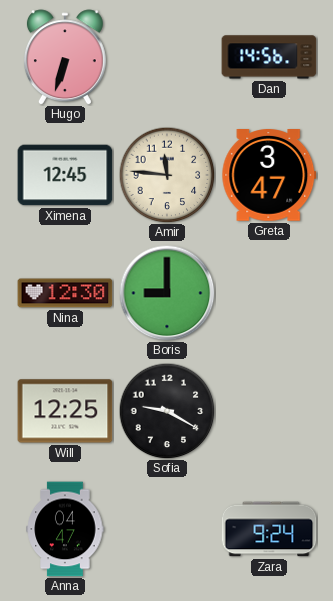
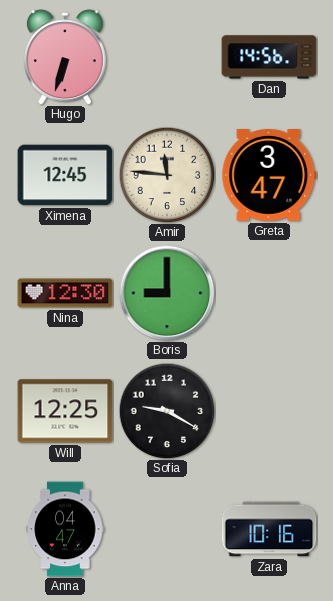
Zara: 9:24 -> 10:16
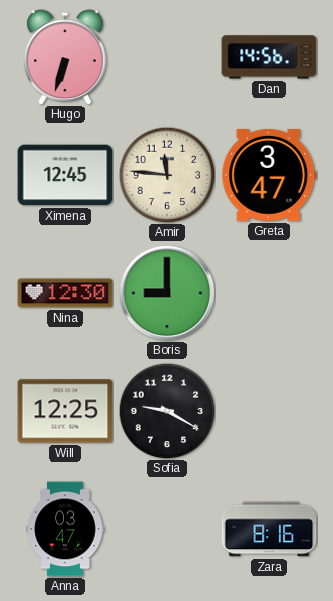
Anna: 04:47 -> 03:47
Zara: 10:16 -> 8:16
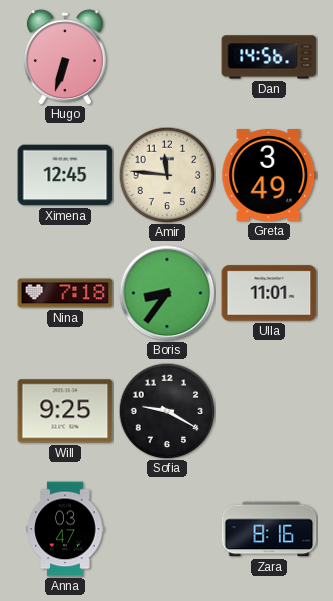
Greta: 3:47 -> 3:49
Nina: 12:30 -> 7:18
Boris: 9:00 -> 8:36
Ulla: none -> 11:01
Will: 12:25 -> 9:25
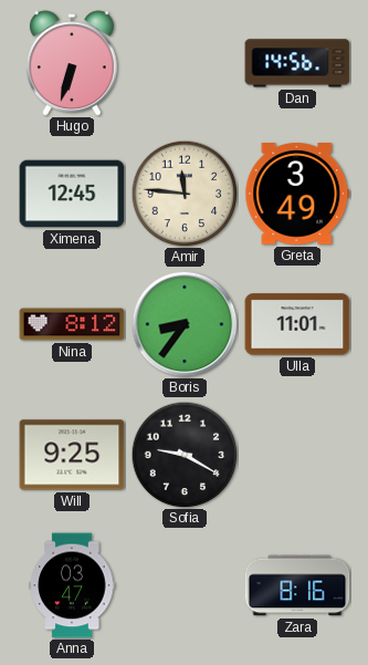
Nina: 7:18 -> 8:12
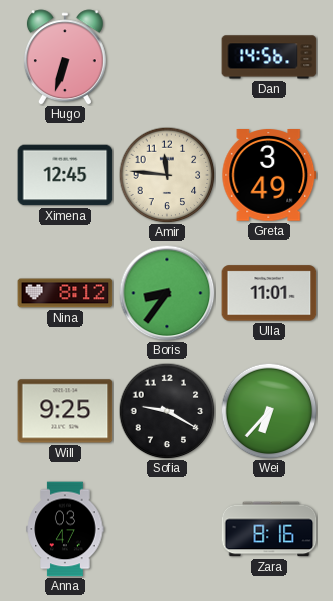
Wei: none -> 6:37
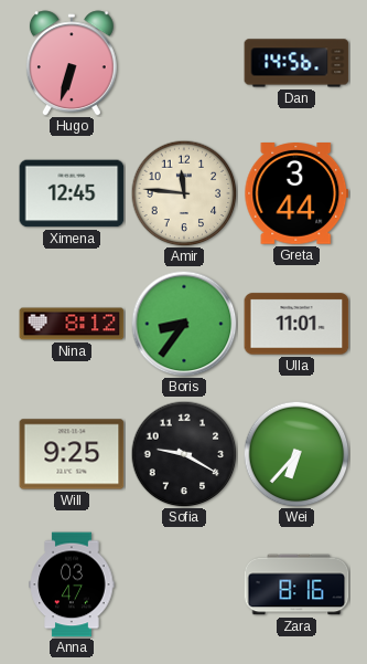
Greta: 3:49 -> 3:44
